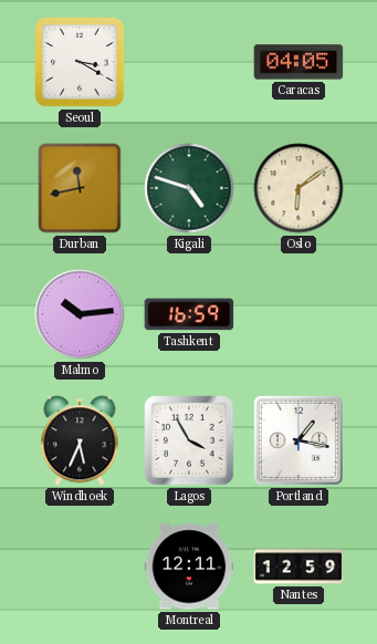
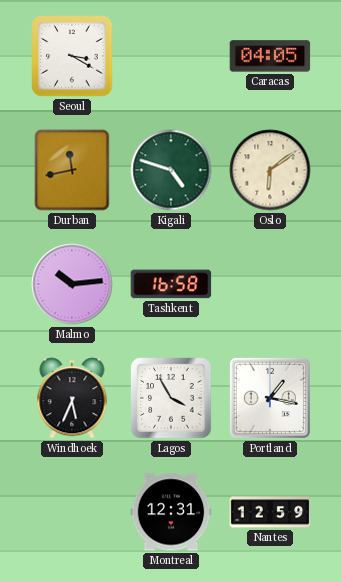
Tashkent: 16:59 -> 16:58
Montreal: 12:11 -> 12:31
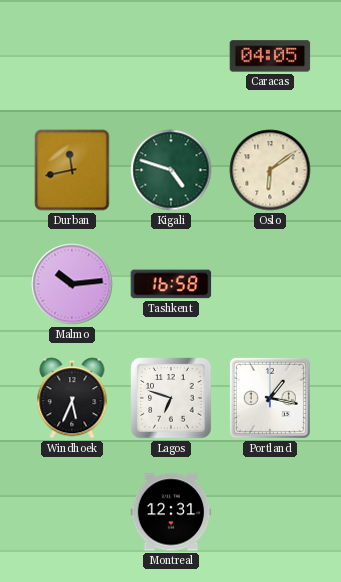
Seoul: 3:20 -> none
Lagos: 3:55 -> 6:48
Nantes: 12:59 -> none
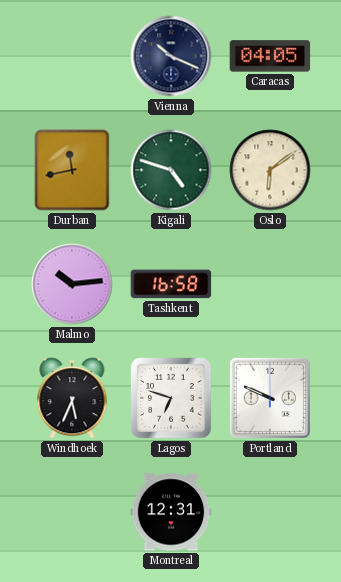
Vienna: none -> 10:19
Portland: 1:17 -> 9:49
